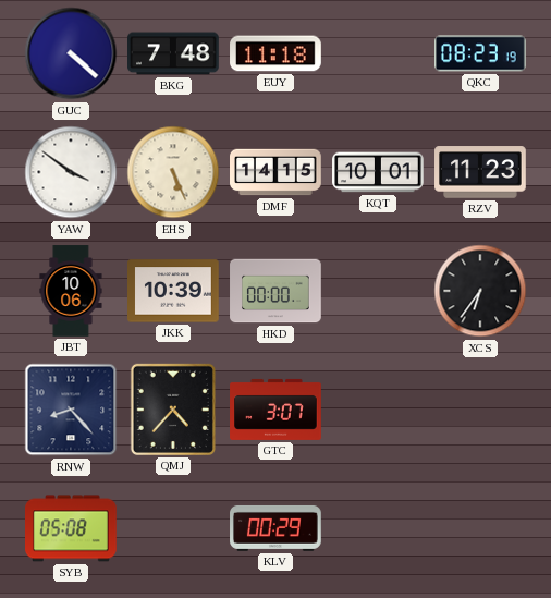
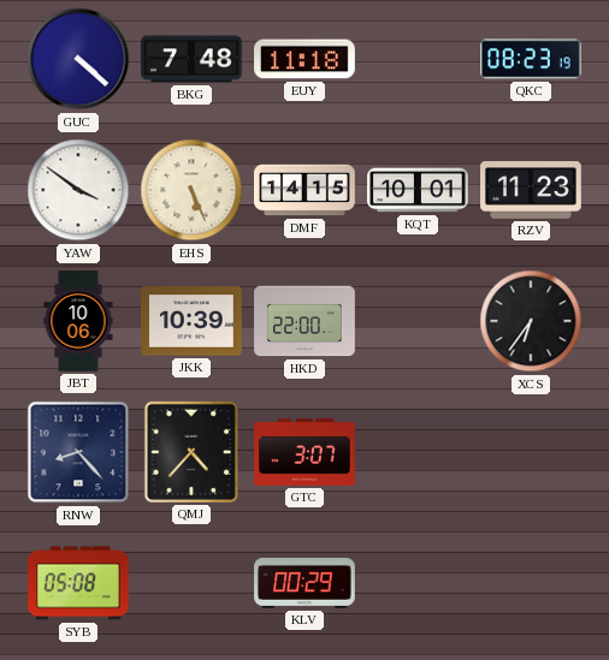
HKD: 00:00 -> 22:00
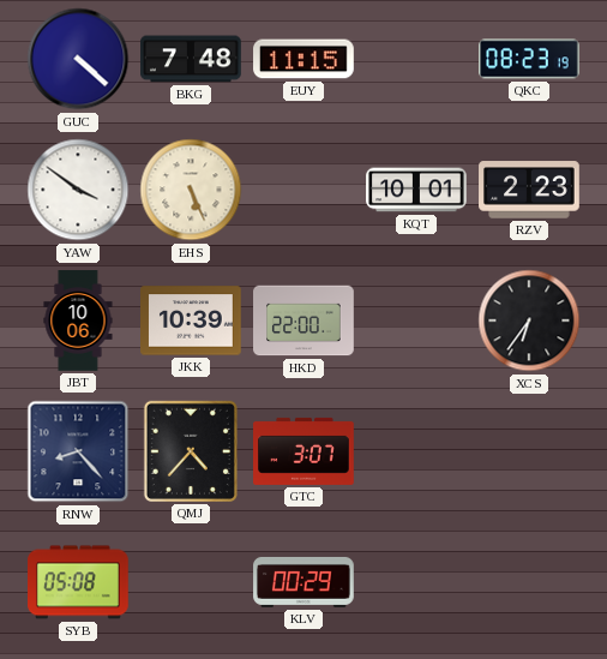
EUY: 11:18 -> 11:15
DMF: 14:15 -> none
RZV: 11:23 -> 2:23
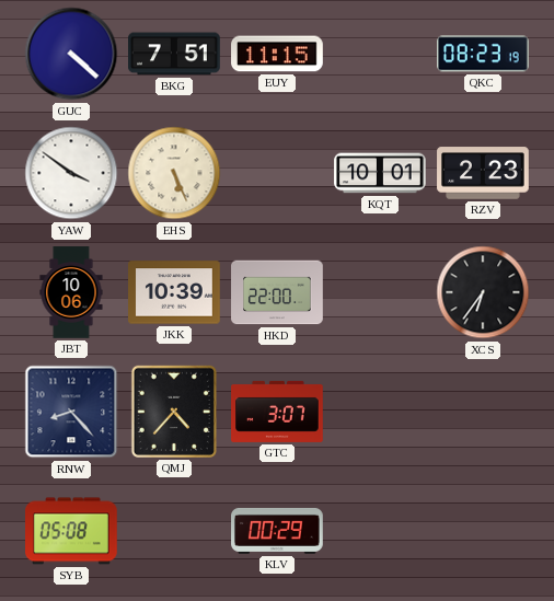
BKG: 7:48 -> 7:51
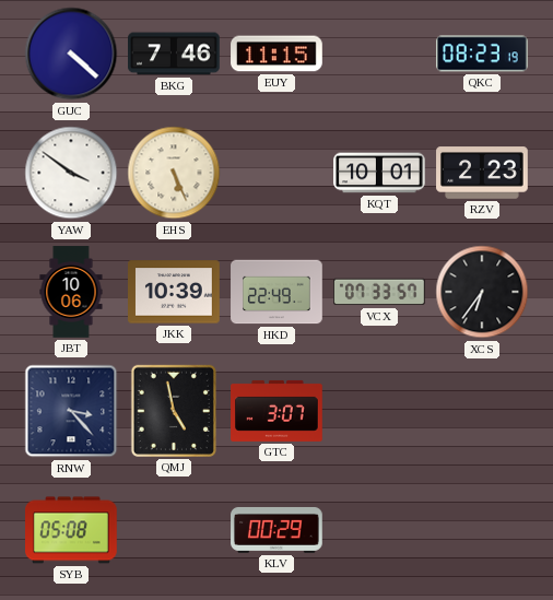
BKG: 7:51 -> 7:46
HKD: 22:00 -> 22:49
VCX: none -> 07:33
RNW: 8:23 -> 3:23
QMJ: 4:37 -> 4:58
